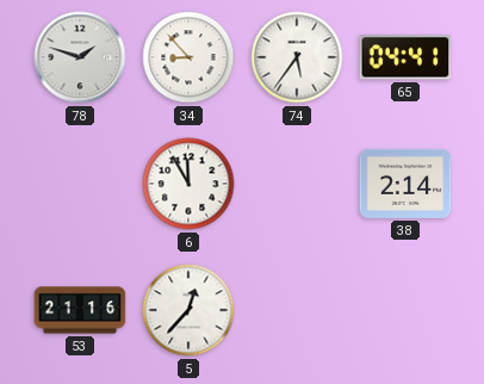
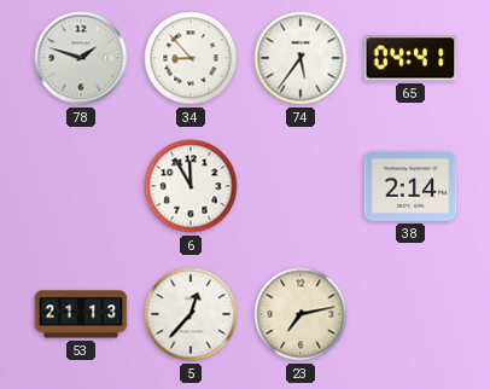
53: 21:16 -> 21:13
23: none -> 7:13
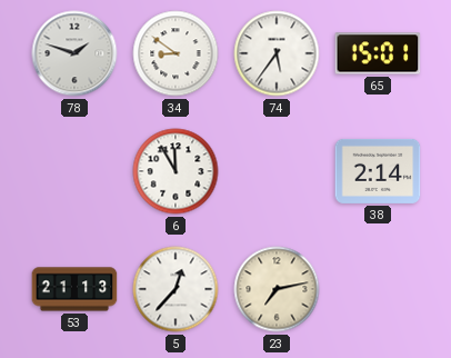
34: 8:53 -> 8:51
65: 04:41 -> 15:01
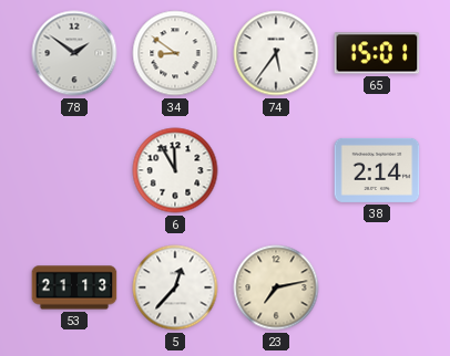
78: 1:48 -> 1:51
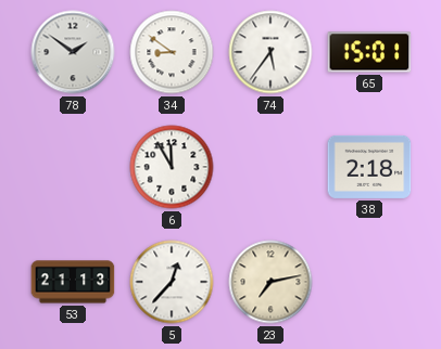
38: 2:14 -> 2:18
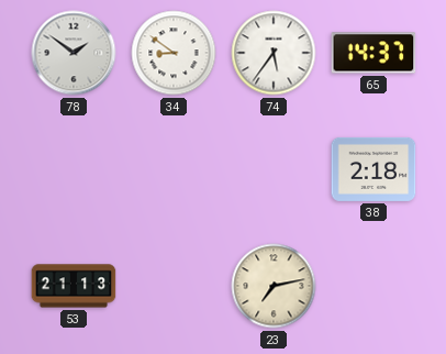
65: 15:01 -> 14:37
6: 11:55 -> none
5: 12:37 -> none
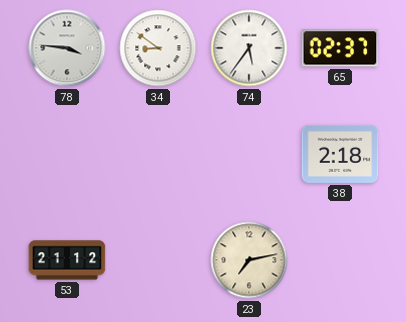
78: 1:51 -> 3:46
65: 14:37 -> 02:37
53: 21:13 -> 21:12
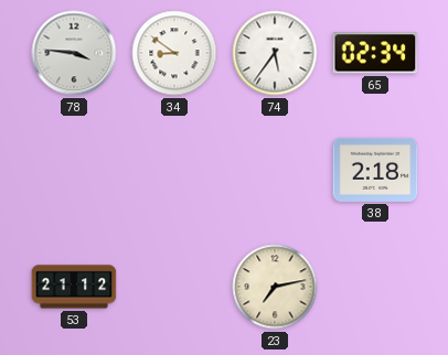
65: 02:37 -> 02:34
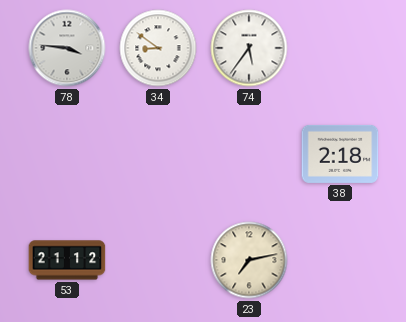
65: 02:34 -> none
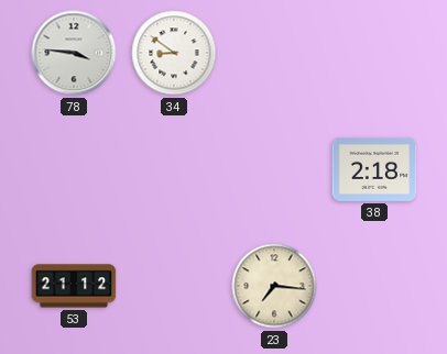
74: 5:36 -> none
23: 7:13 -> 7:16
